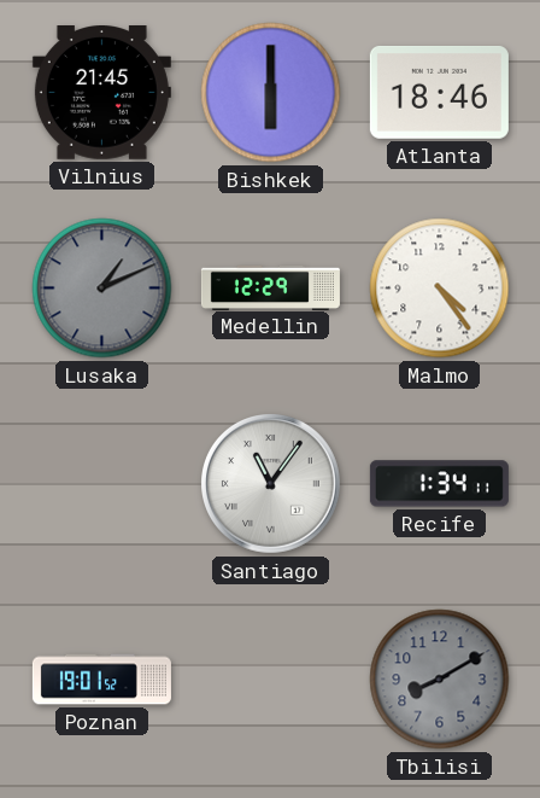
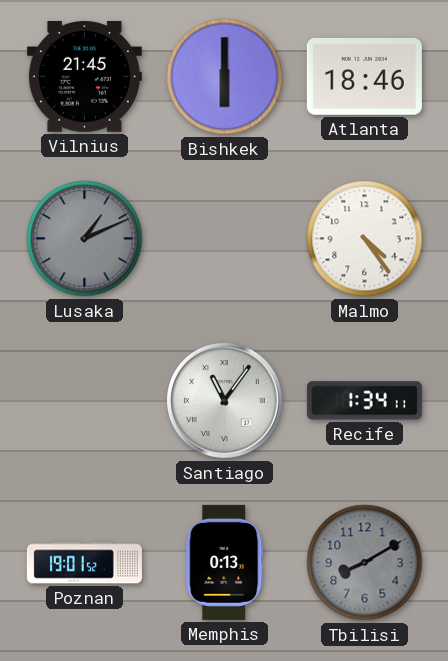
Medellin: 12:29 -> none
Memphis: none -> 0:13
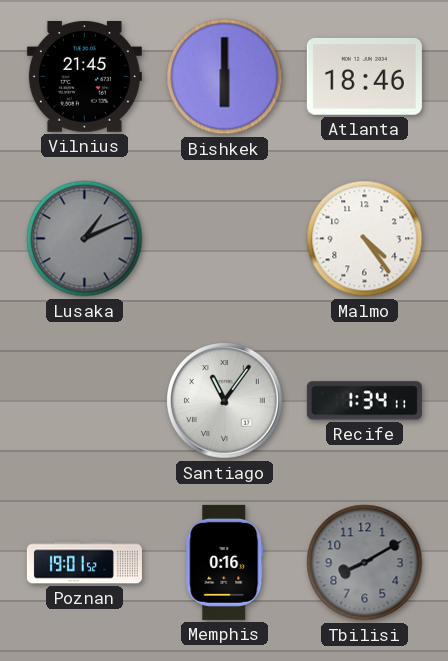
Memphis: 0:13 -> 0:16
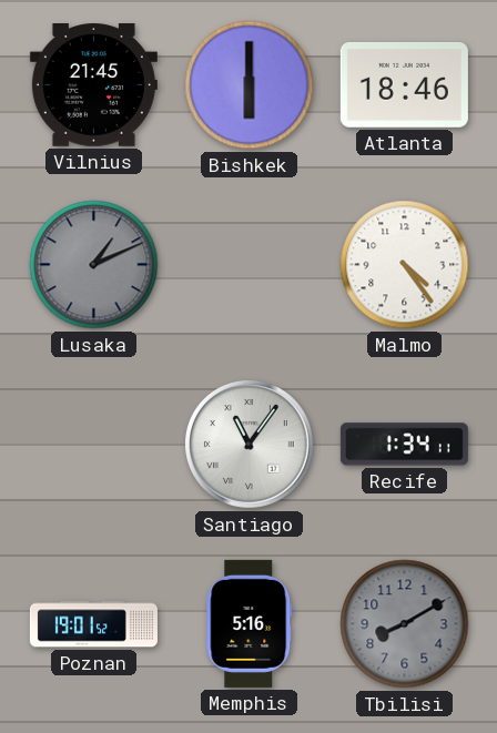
Memphis: 0:16 -> 5:16
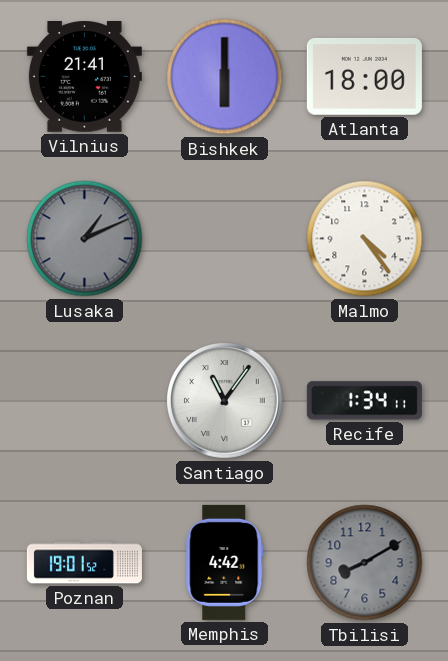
Vilnius: 21:45 -> 21:41
Atlanta: 18:46 -> 18:00
Memphis: 5:16 -> 4:42
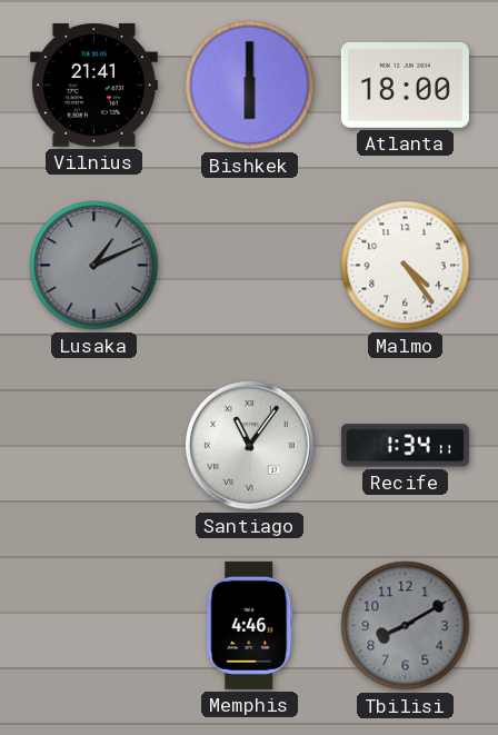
Poznan: 19:01 -> none
Memphis: 4:42 -> 4:46
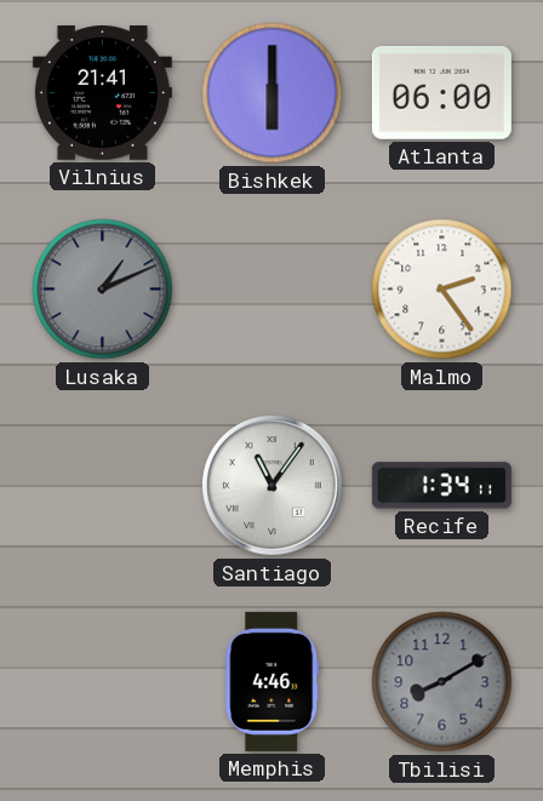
Atlanta: 18:00 -> 06:00
Malmo: 4:24 -> 2:24
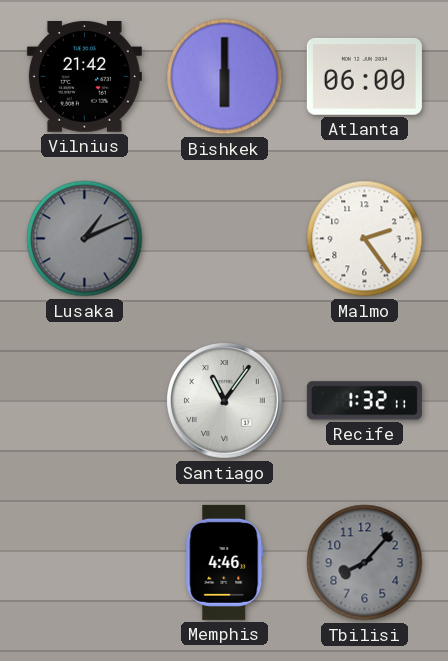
Vilnius: 21:41 -> 21:42
Recife: 1:34 -> 1:32
Tbilisi: 8:10 -> 8:07
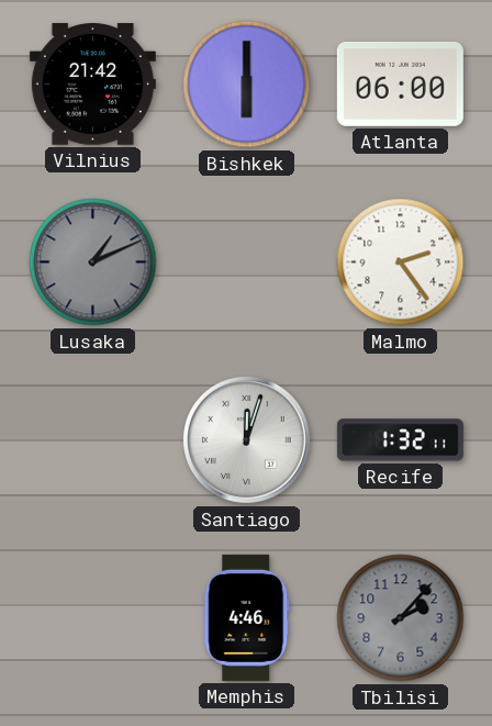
Santiago: 11:06 -> 12:03
Tbilisi: 8:07 -> 2:07
